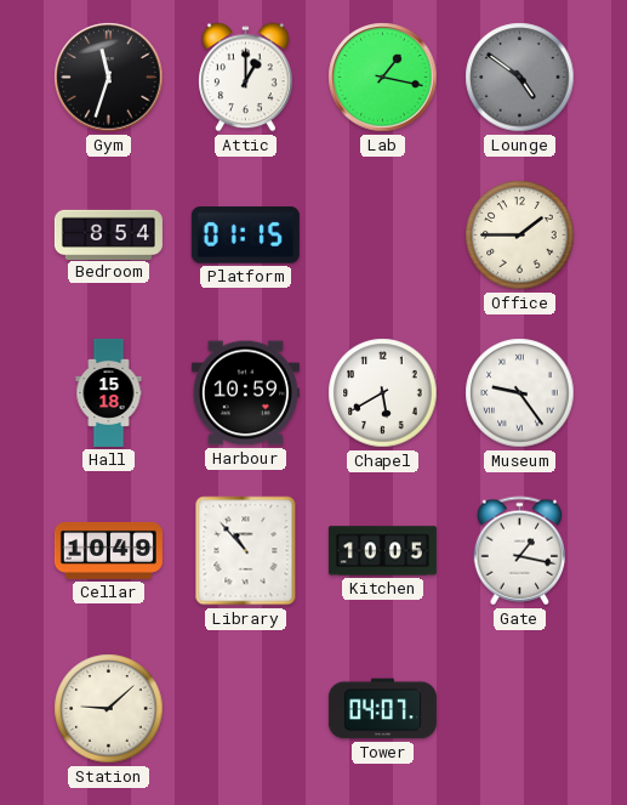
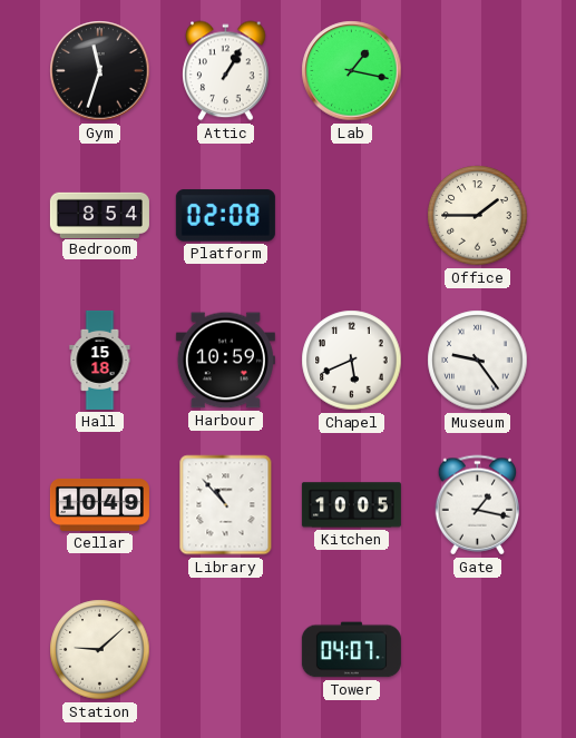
Attic: 1:00 -> 1:05
Lounge: 4:51 -> none
Platform: 01:15 -> 02:08
Chapel: 5:40 -> 5:41
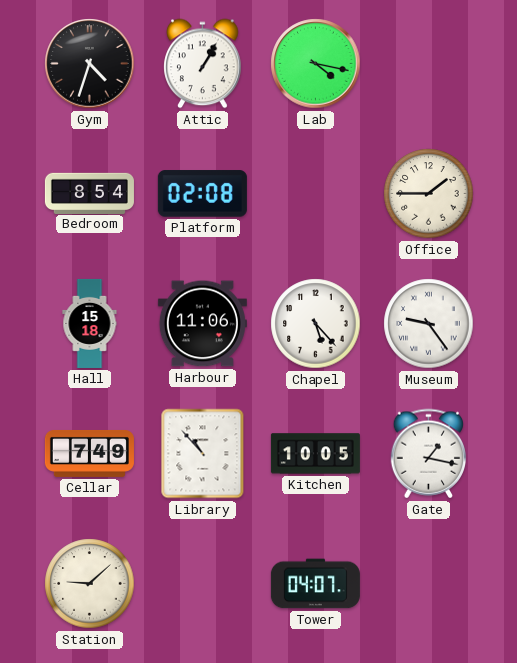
Gym: 11:33 -> 4:33
Lab: 1:17 -> 4:17
Harbour: 10:59 -> 11:06
Chapel: 5:41 -> 5:23
Cellar: 10:49 -> 7:49
